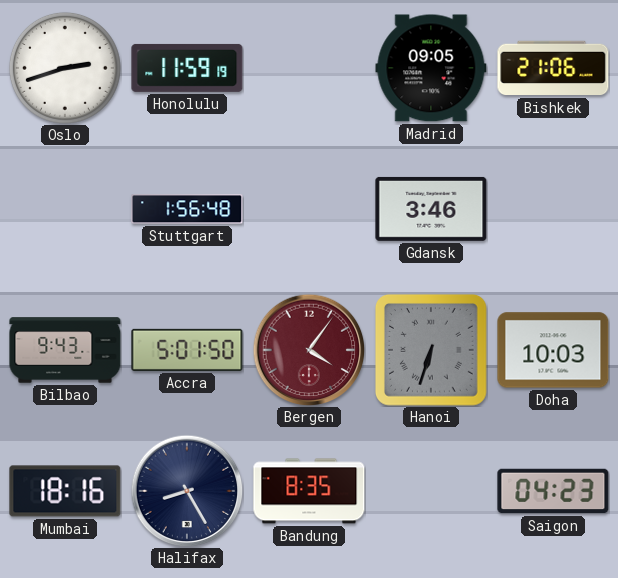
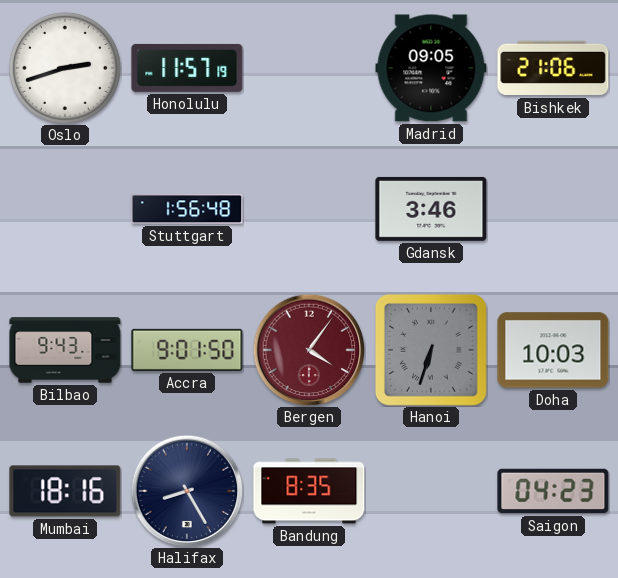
Honolulu: 11:59 -> 11:57
Accra: 5:01 -> 9:01
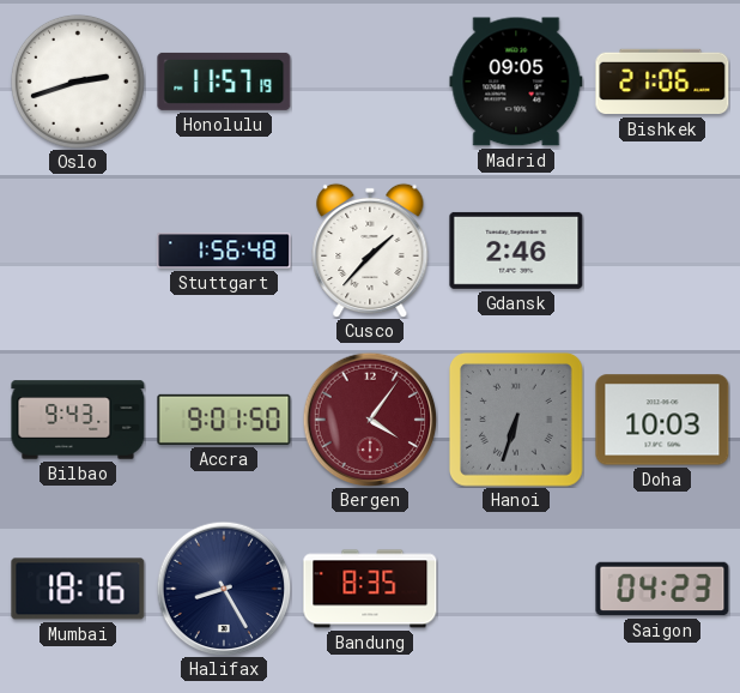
Cusco: none -> 1:37
Gdansk: 3:46 -> 2:46
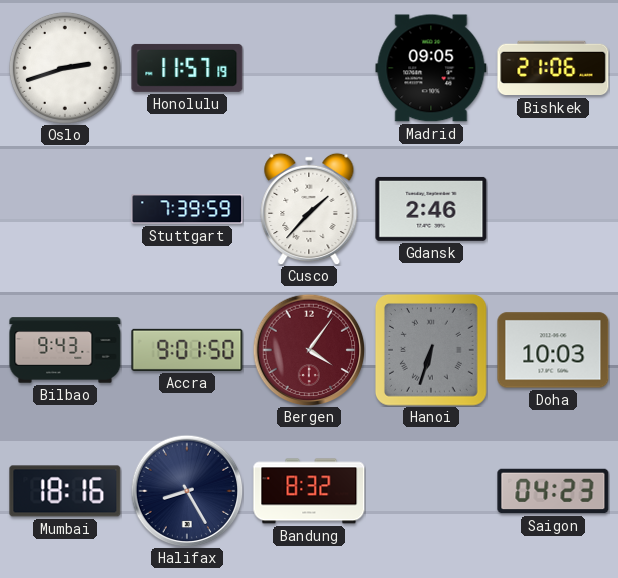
Stuttgart: 1:56 -> 7:39
Bandung: 8:35 -> 8:32
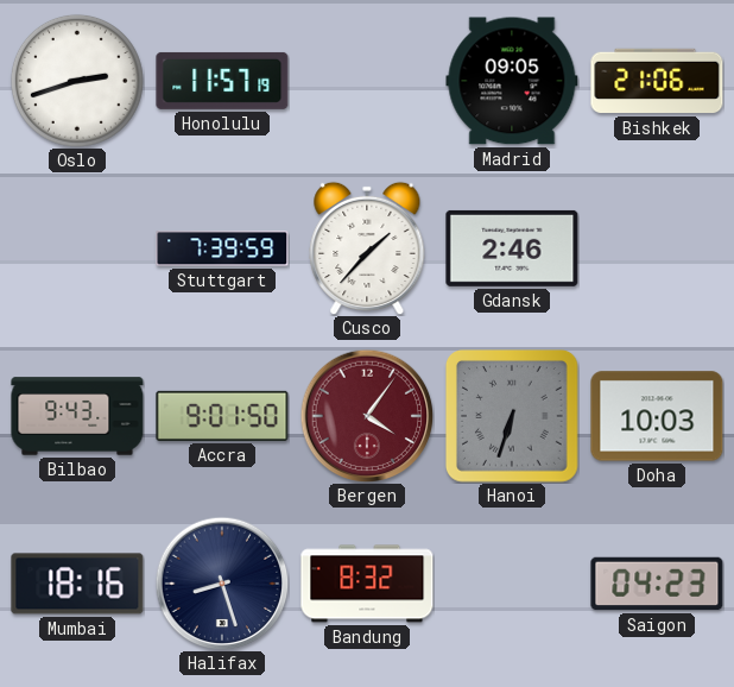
Halifax: 8:25 -> 8:27
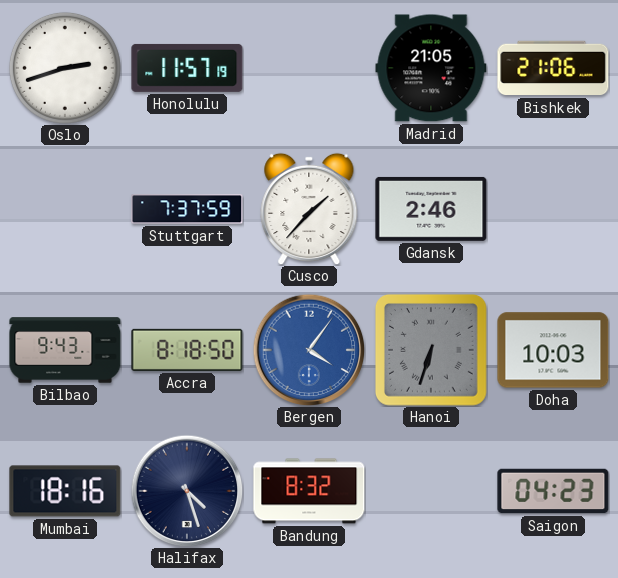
Madrid: 09:05 -> 21:05
Stuttgart: 7:39 -> 7:37
Accra: 9:01 -> 8:18
Bergen dial: burgundy -> blue
Halifax: 8:27 -> 4:27
